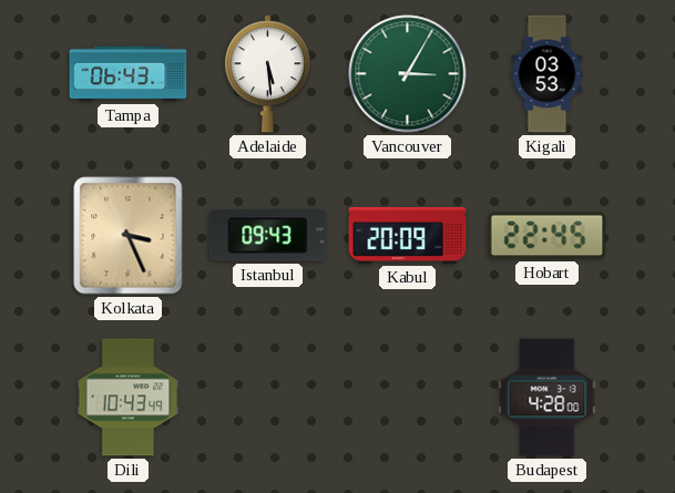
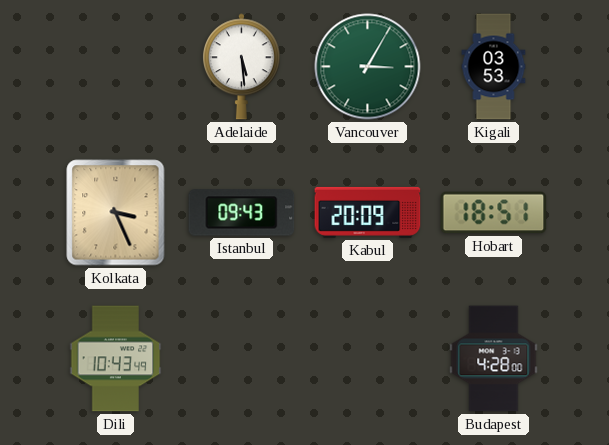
Tampa: 06:43 -> none
Hobart: 22:45 -> 18:51
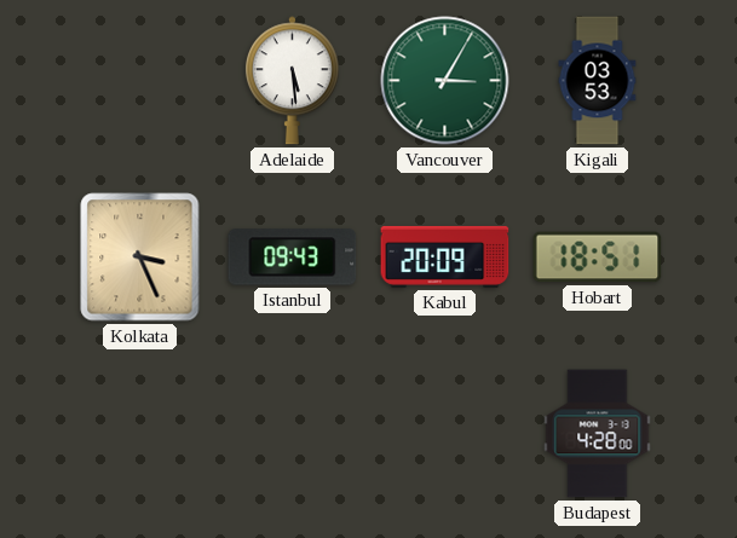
Dili: 10:43 -> none
